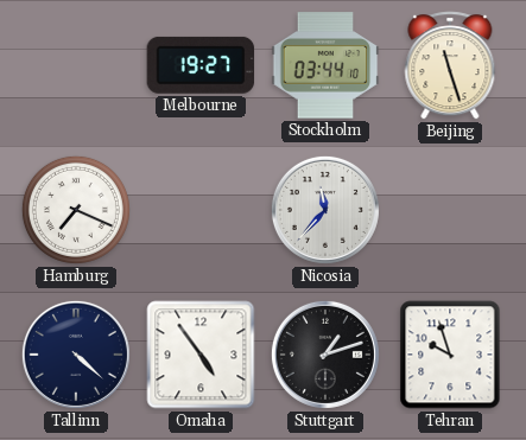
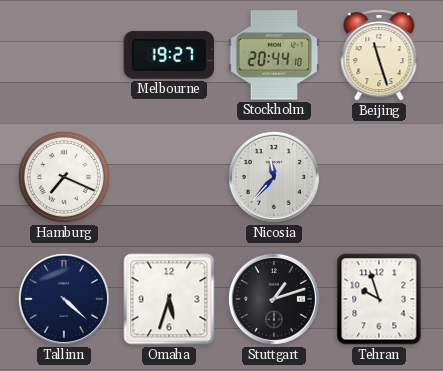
Stockholm: 03:44 -> 20:44
Omaha: 4:54 -> 5:33
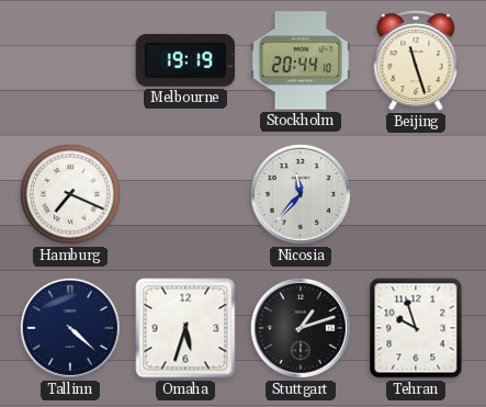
Melbourne: 19:27 -> 19:19
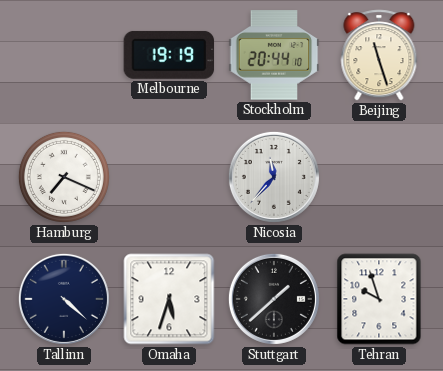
Stuttgart: 1:12 -> 1:38
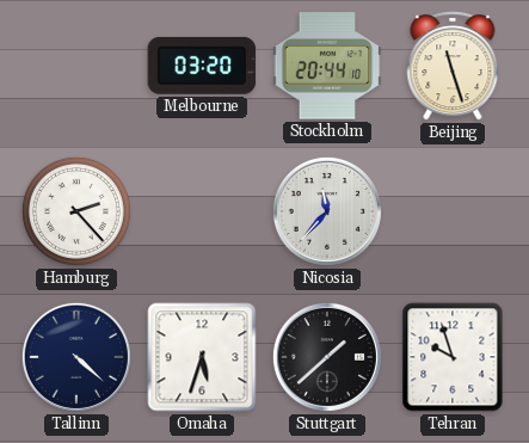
Melbourne: 19:19 -> 03:20
Hamburg: 7:19 -> 2:23
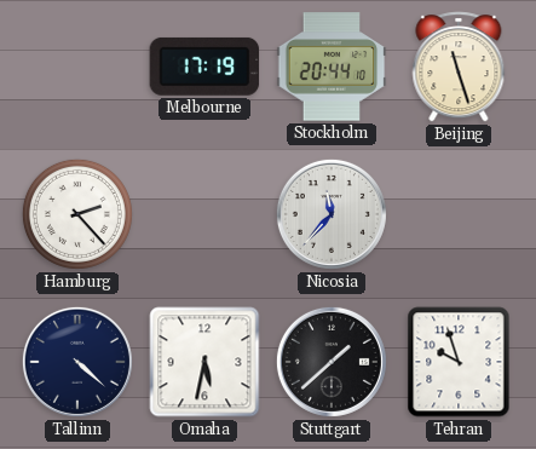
Melbourne: 03:20 -> 17:19
Omaha: 5:33 -> 5:32
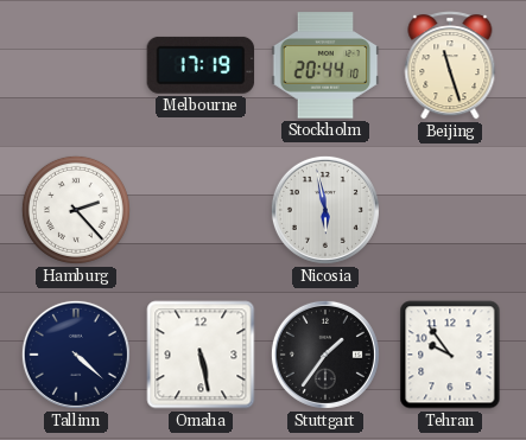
Nicosia: 11:37 -> 5:58
Omaha: 5:32 -> 5:28
Stuttgart: 1:38 -> 1:36
Tehran: 9:57 -> 9:54
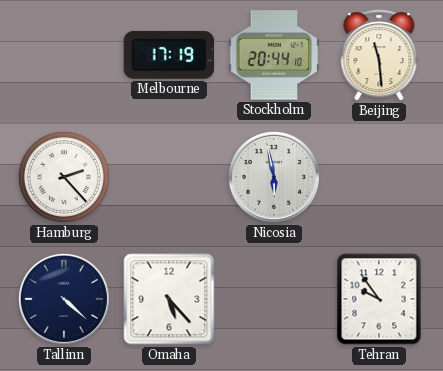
Beijing: 11:27 -> 11:29
Omaha: 5:28 -> 5:23
Stuttgart: 1:36 -> none
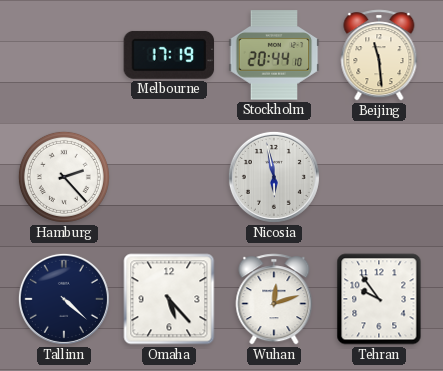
Wuhan: none -> 12:12
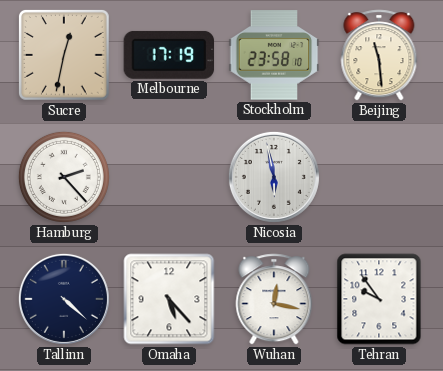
Sucre: none -> 12:32
Stockholm: 20:44 -> 23:58
Wuhan: 12:12 -> 12:17
